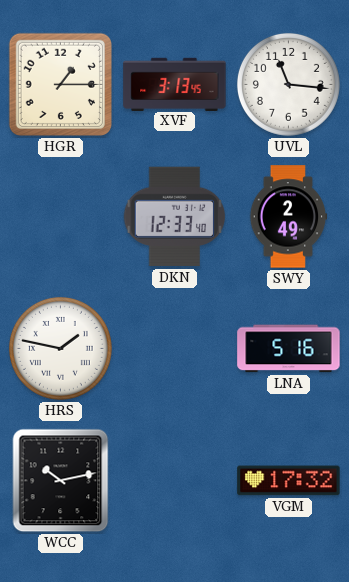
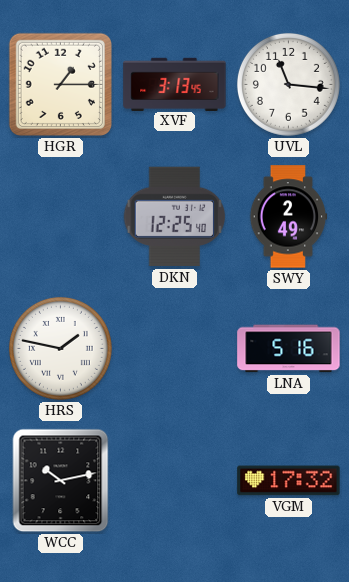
DKN: 12:33 -> 12:25
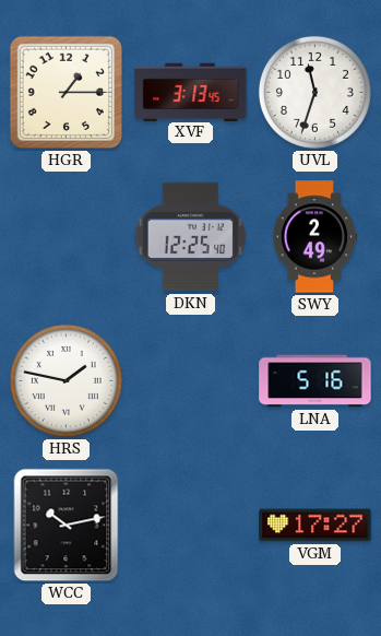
UVL: 11:16 -> 11:33
VGM: 17:32 -> 17:27
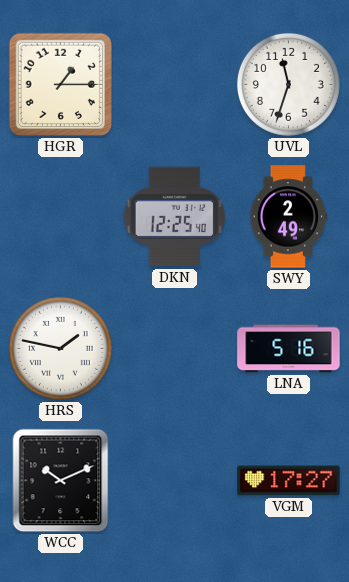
XVF: 3:13 -> none
WCC: 10:13 -> 10:11
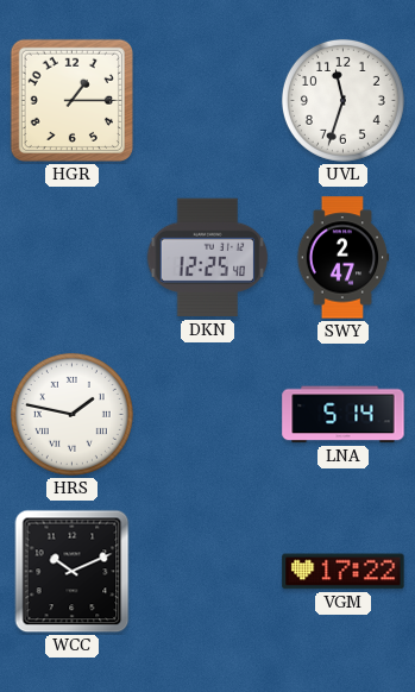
SWY: 2:49 -> 2:47
LNA: 5:16 -> 5:14
VGM: 17:27 -> 17:22
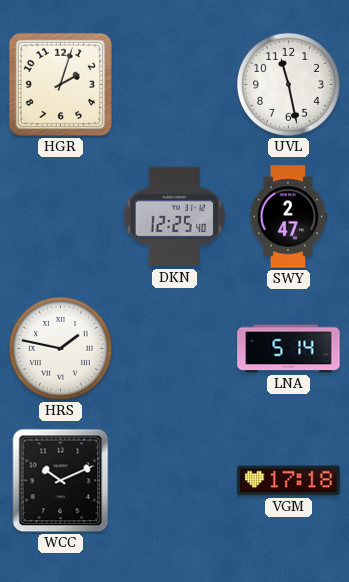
HGR: 1:15 -> 2:03
UVL: 11:33 -> 11:28
VGM: 17:22 -> 17:18
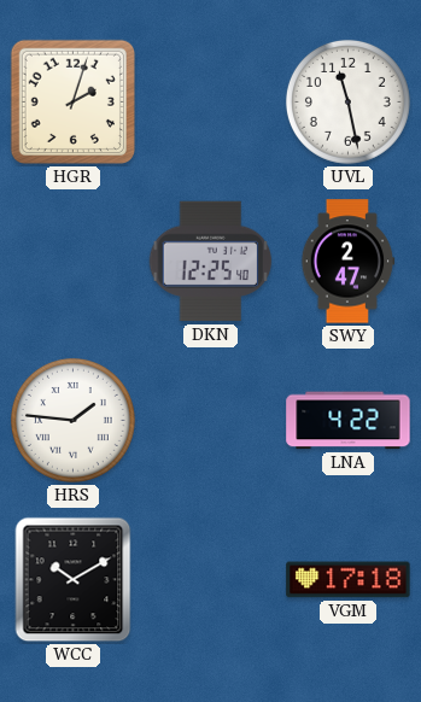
HRS: 1:47 -> 1:46
LNA: 5:14 -> 4:22
WCC: 10:11 -> 10:10
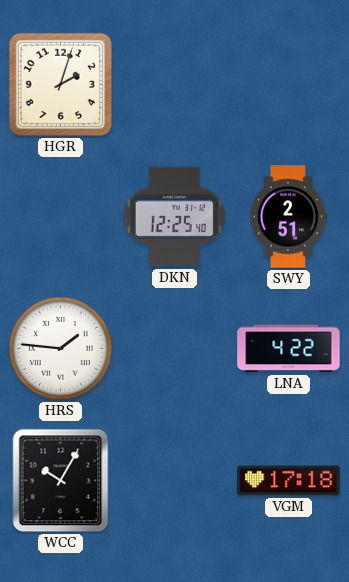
UVL: 11:28 -> none
SWY: 2:47 -> 2:51
WCC: 10:10 -> 10:05
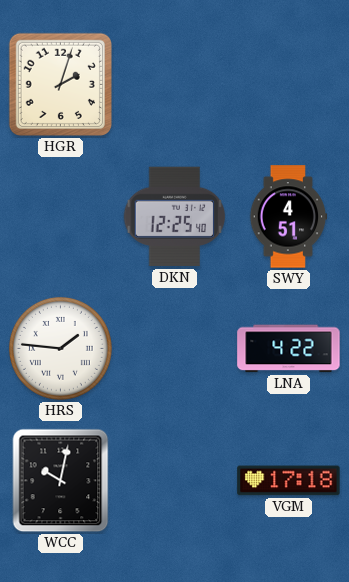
SWY: 2:51 -> 4:51
WCC: 10:05 -> 10:02
